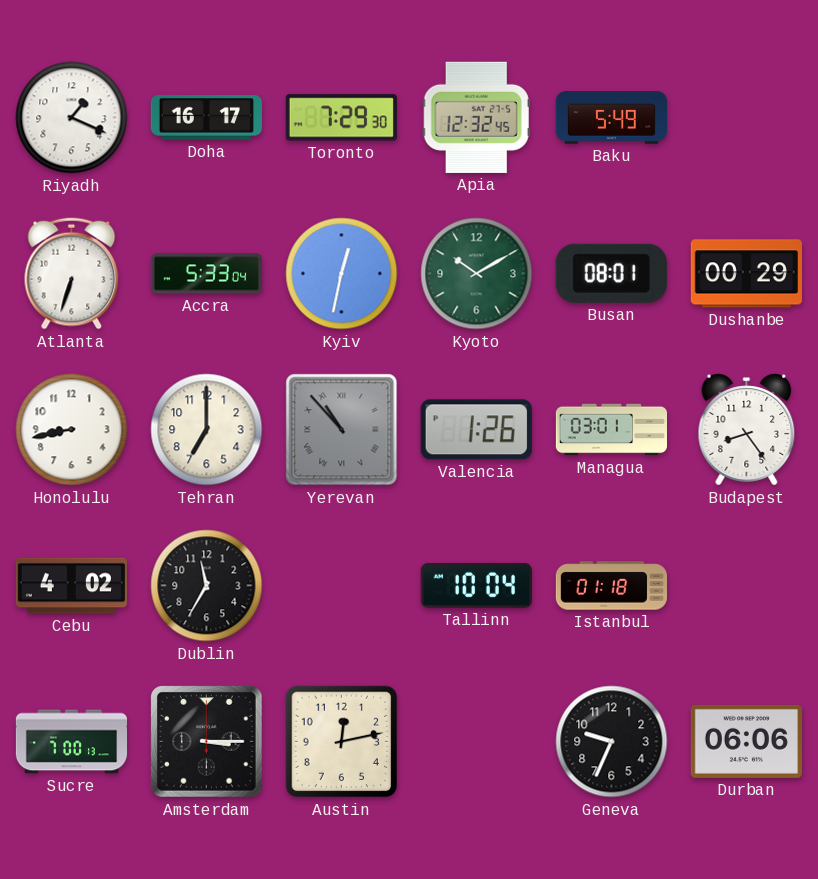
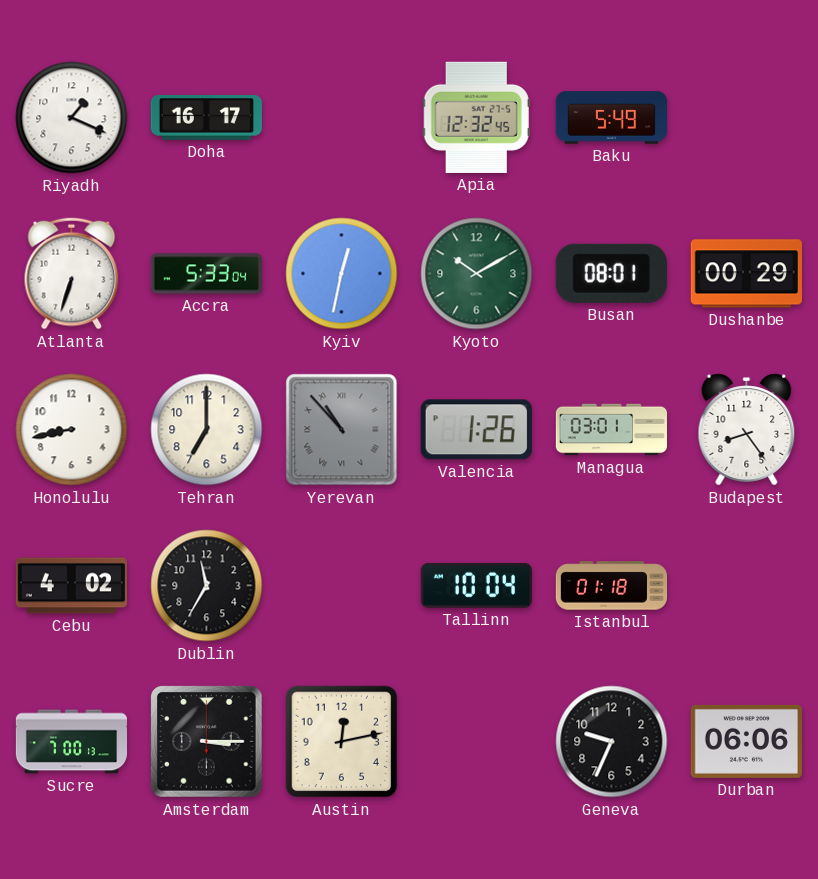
Toronto: 7:29 -> none
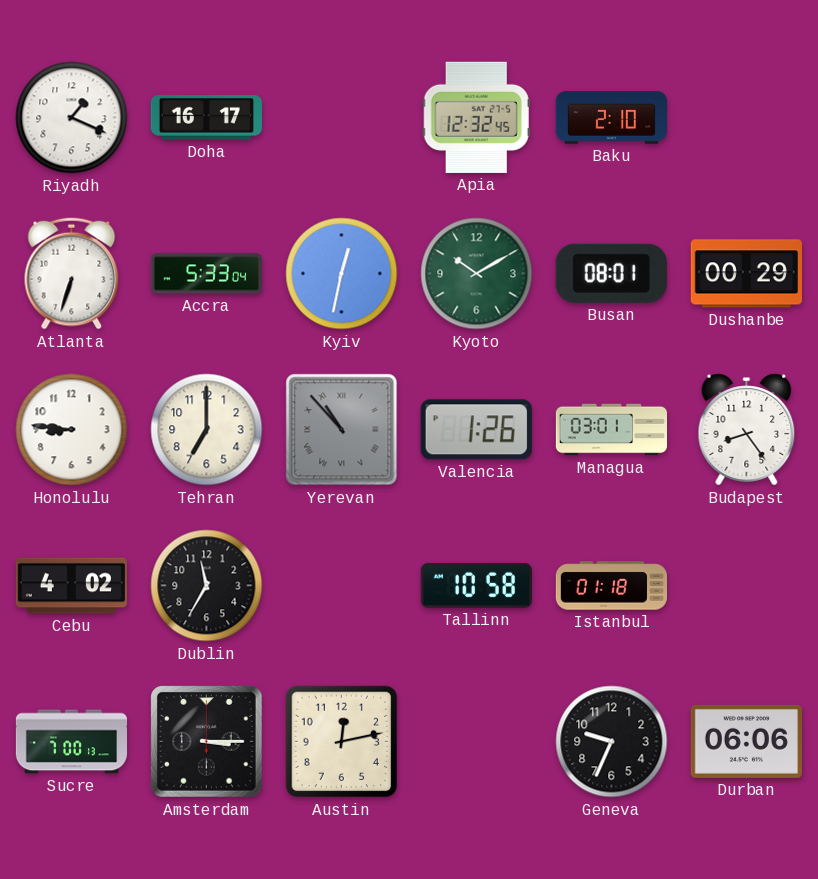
Baku: 5:49 -> 2:10
Honolulu: 8:43 -> 8:46
Tallinn: 10:04 -> 10:58
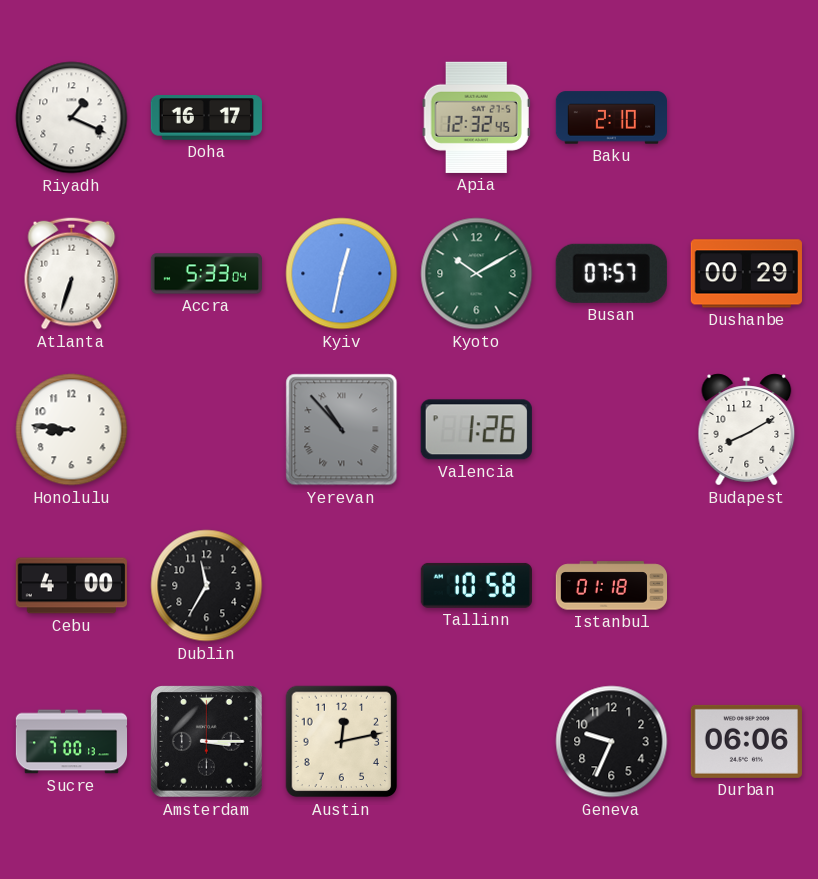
Busan: 08:01 -> 07:57
Tehran: 7:00 -> none
Managua: 03:01 -> none
Budapest: 8:24 -> 8:10
Cebu: 4:02 -> 4:00
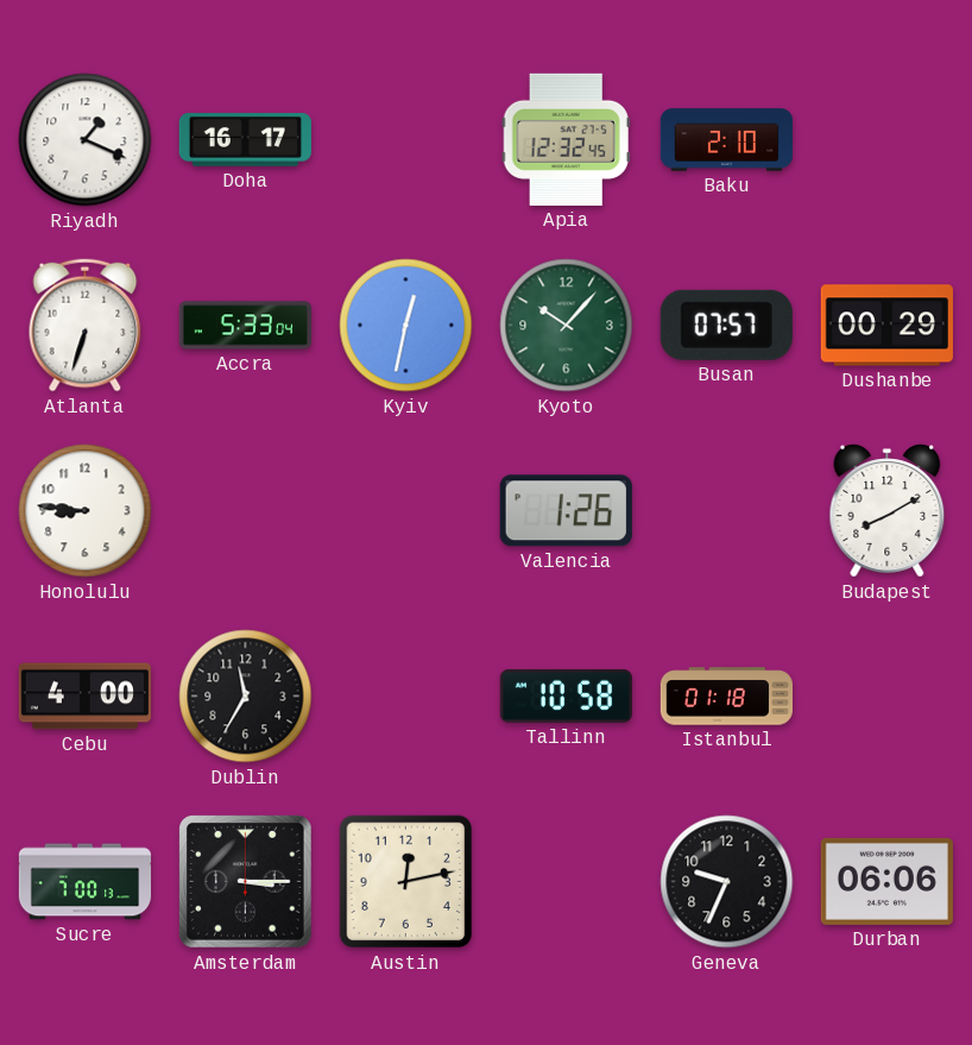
Kyoto: 10:10 -> 10:07
Yerevan: 10:53 -> none
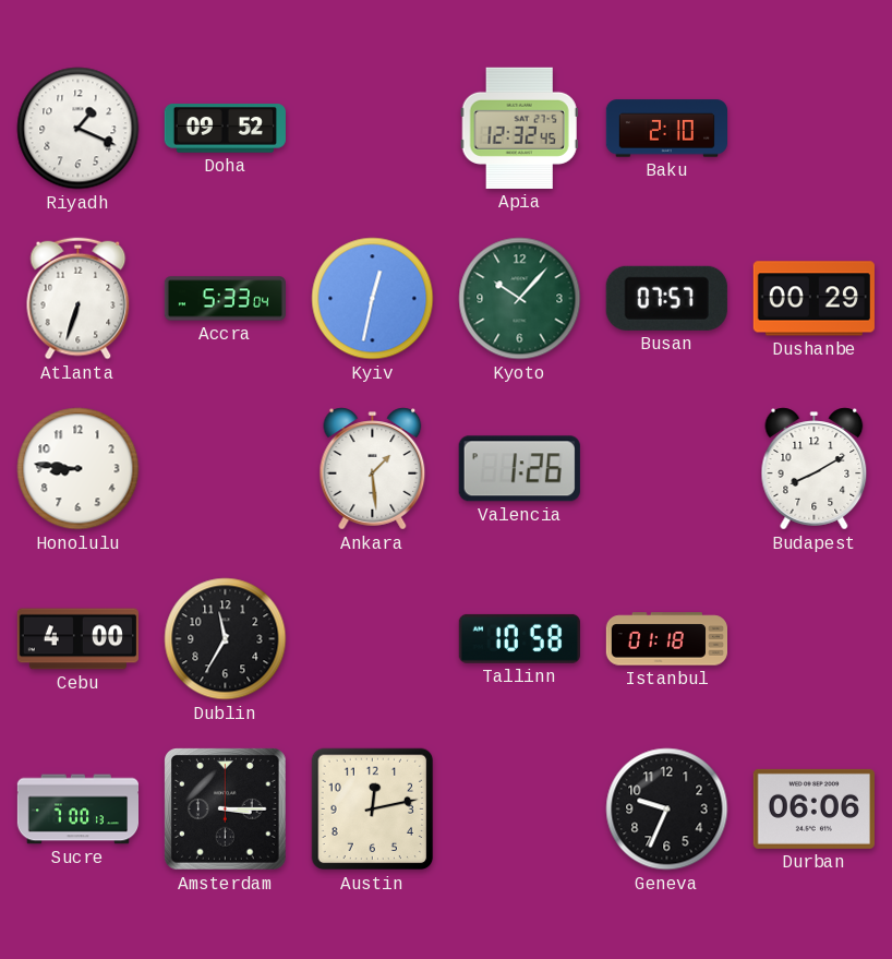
Doha: 16:17 -> 09:52
Ankara: none -> 1:29
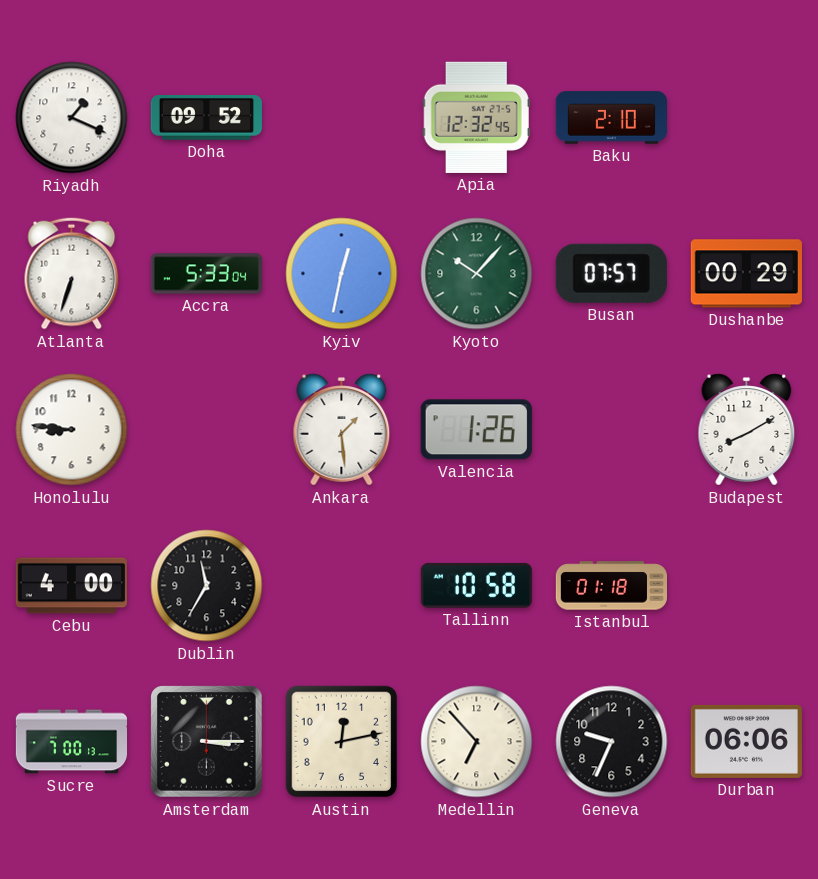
Medellin: none -> 6:53
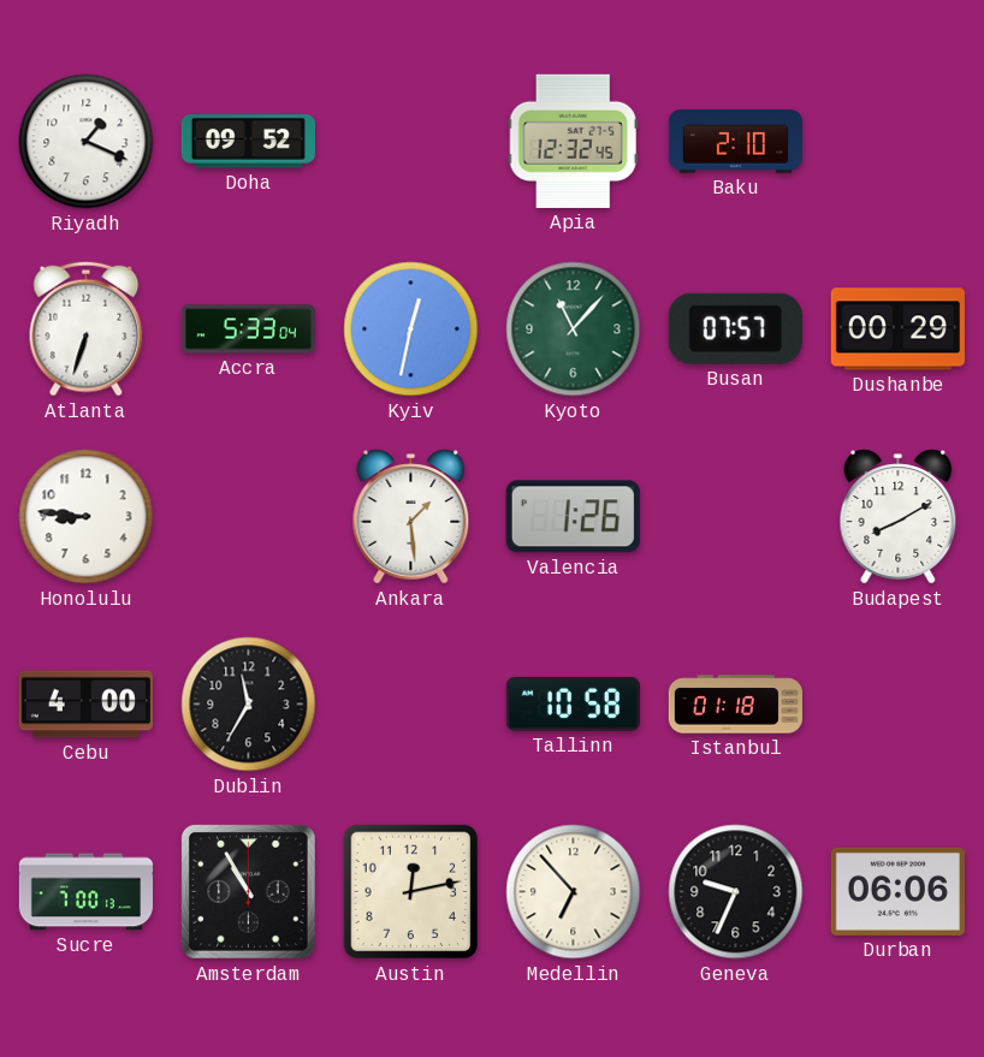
Kyoto: 10:07 -> 11:07
Amsterdam: 3:15 -> 10:55
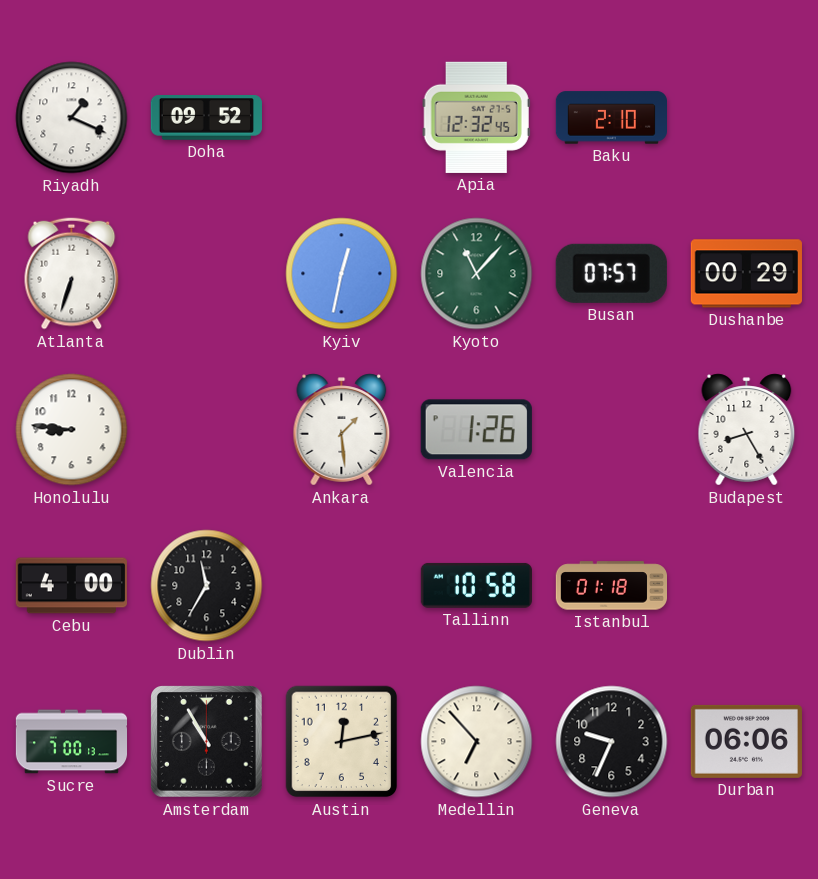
Accra: 5:33 -> none
Budapest: 8:10 -> 8:25
